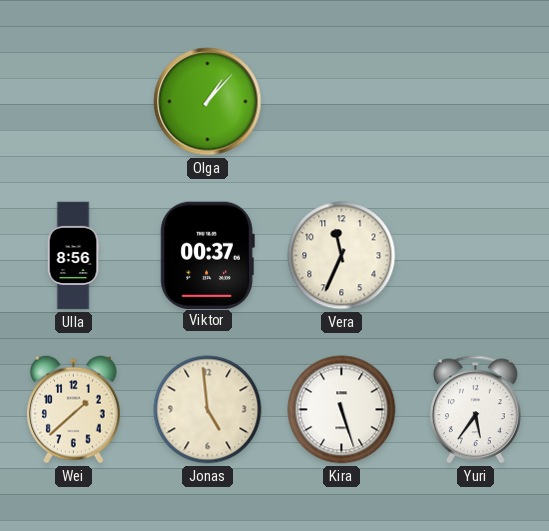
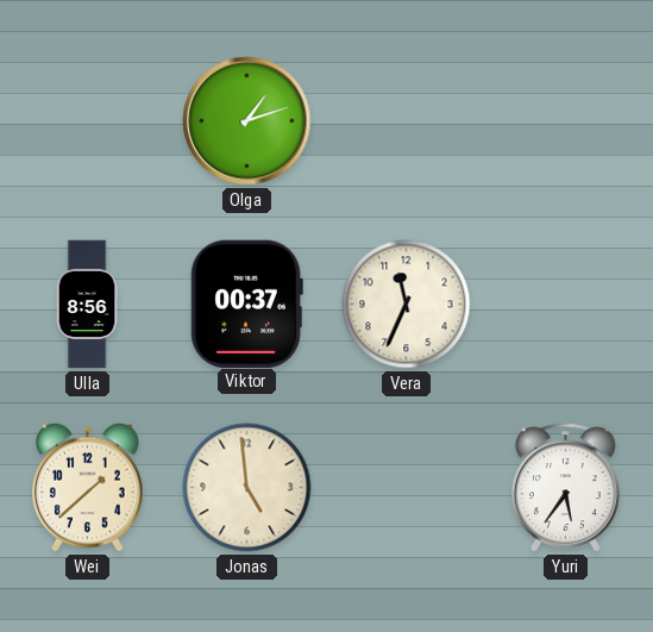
Olga: 1:07 -> 1:12
Kira: 5:27 -> none
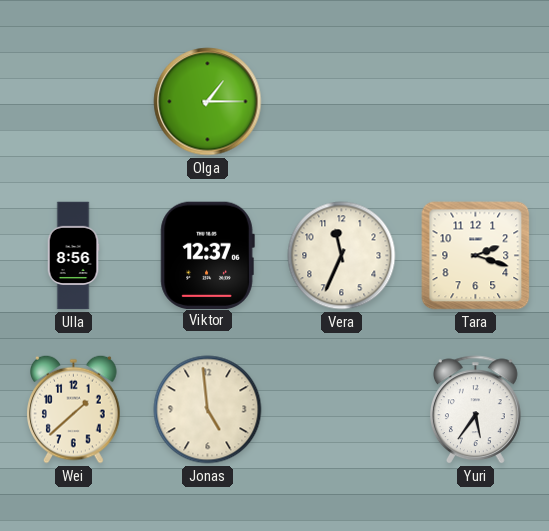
Olga: 1:12 -> 1:15
Viktor: 00:37 -> 12:37
Tara: none -> 2:18
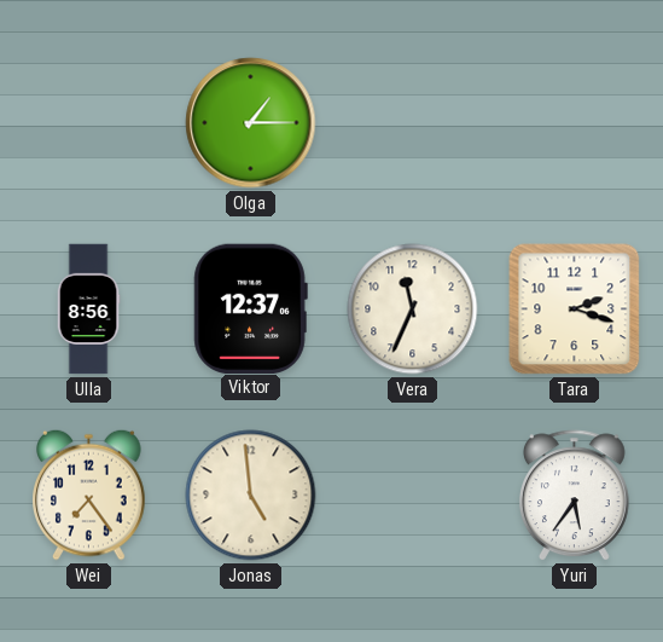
Wei: 1:38 -> 7:24
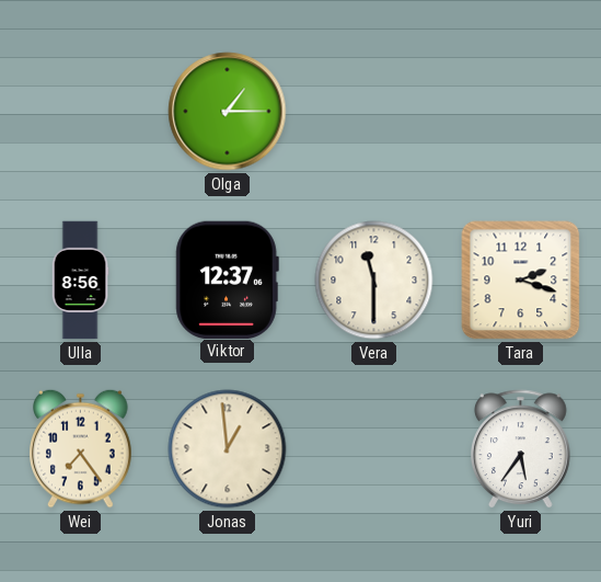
Vera: 11:34 -> 11:30
Jonas: 4:59 -> 12:59
